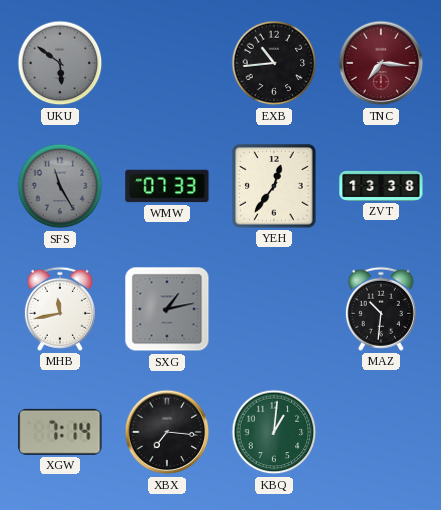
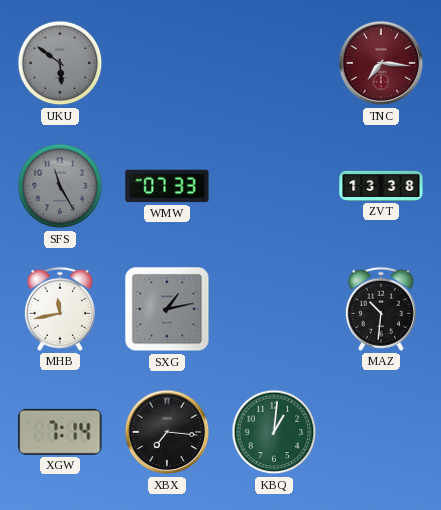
EXB: 10:44 -> none
YEH: 12:36 -> none
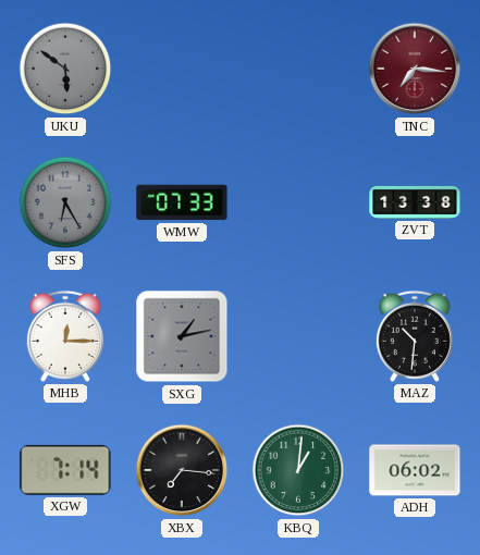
SFS: 11:25 -> 6:25
MHB: 11:43 -> 12:15
ADH: none -> 06:02
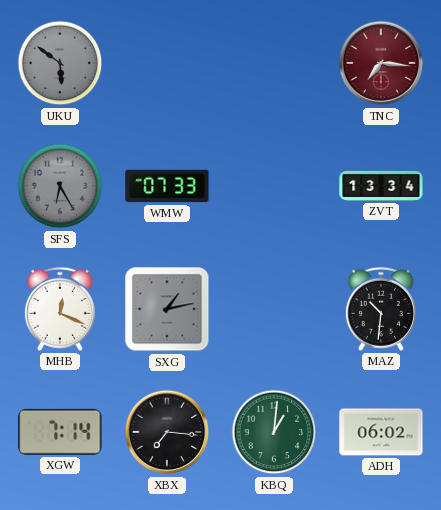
ZVT: 13:38 -> 13:34
MHB: 12:15 -> 12:19
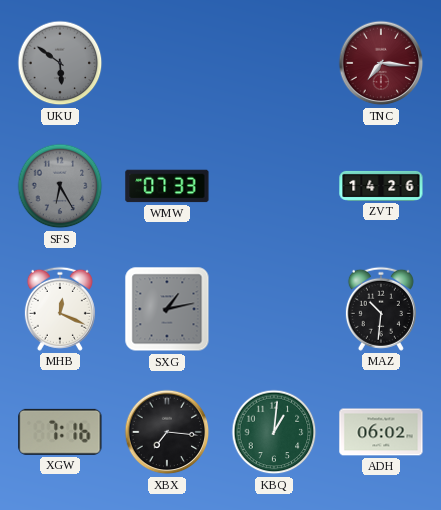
ZVT: 13:34 -> 14:26
XGW: 7:14 -> 7:16
